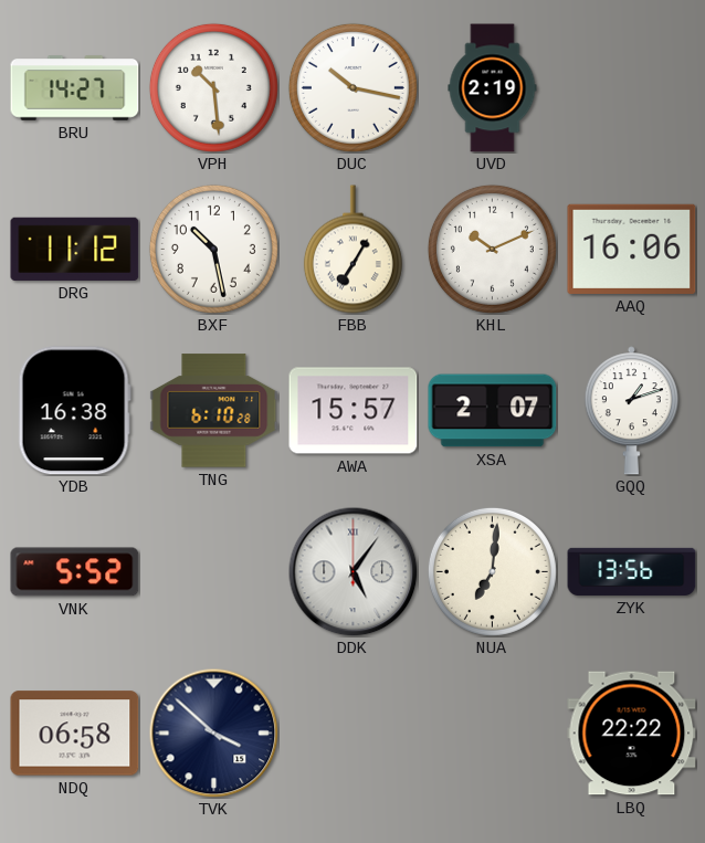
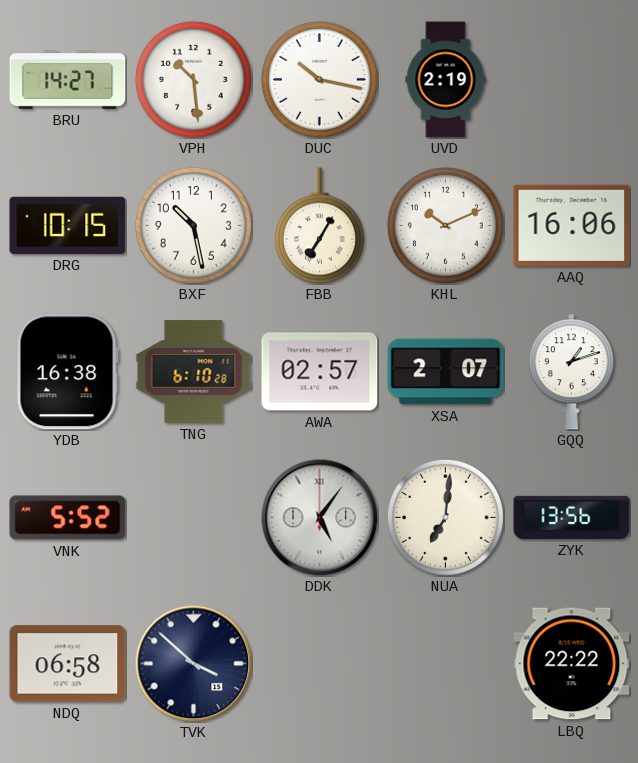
DRG: 11:12 -> 10:15
AWA: 15:57 -> 02:57
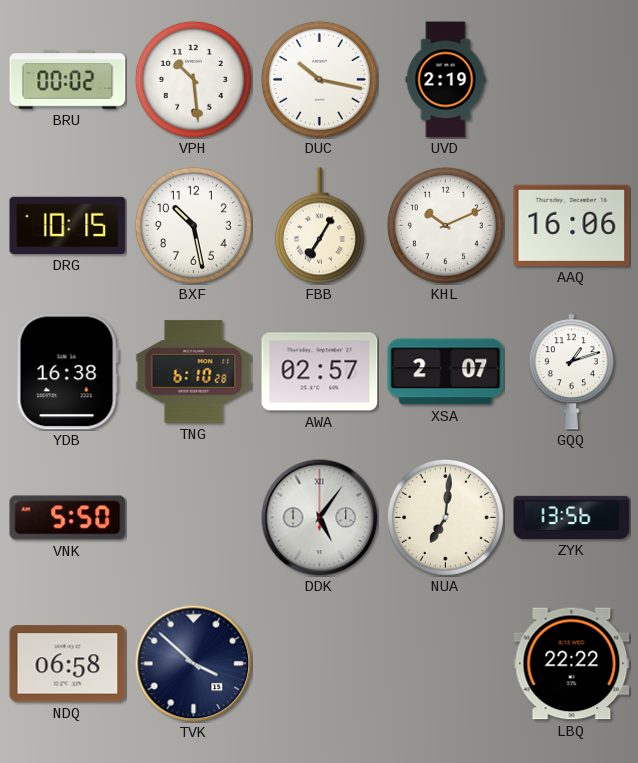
BRU: 14:27 -> 00:02
VNK: 5:52 -> 5:50
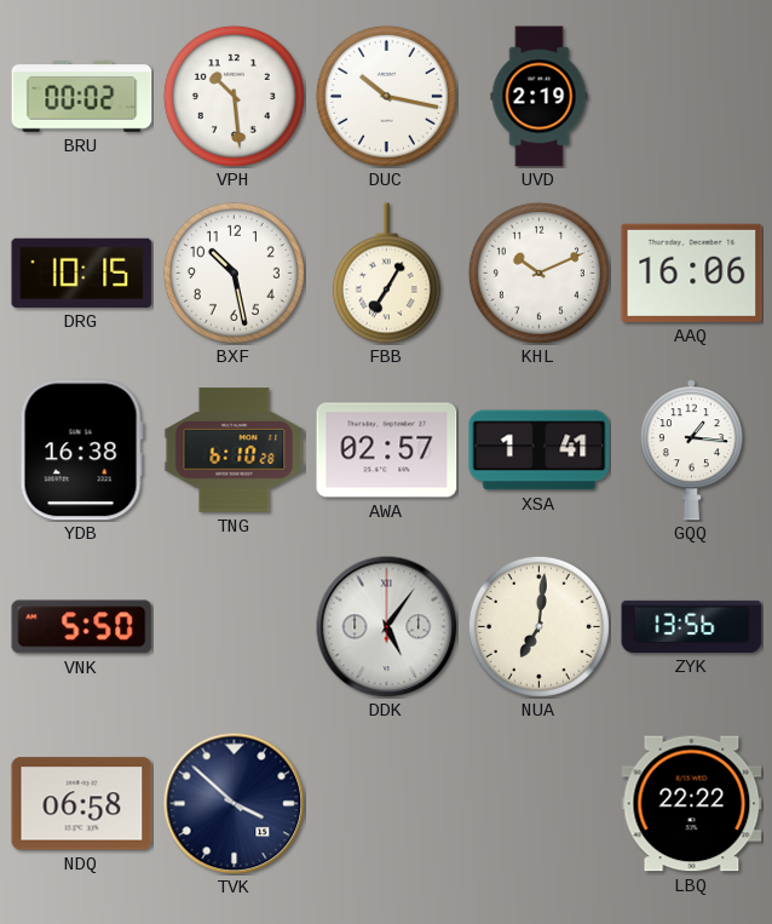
XSA: 2:07 -> 1:41
GQQ: 1:12 -> 1:16
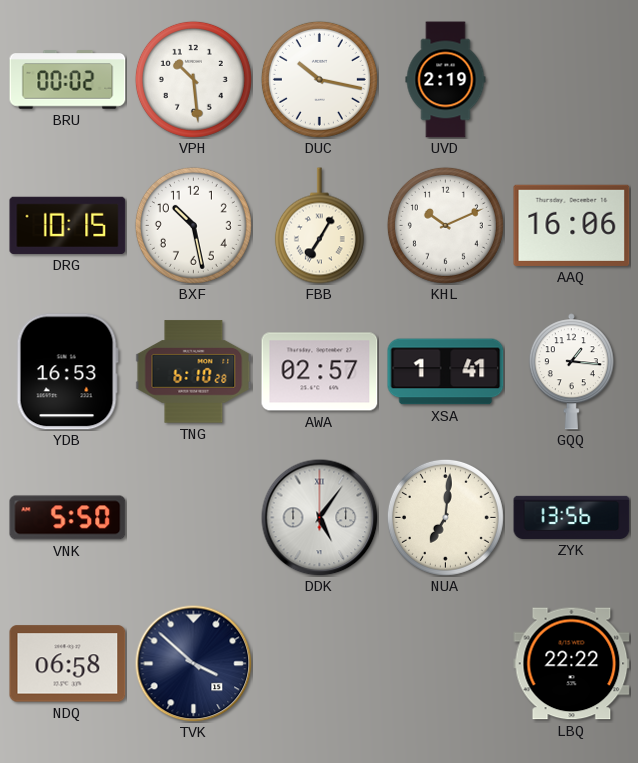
YDB: 16:38 -> 16:53
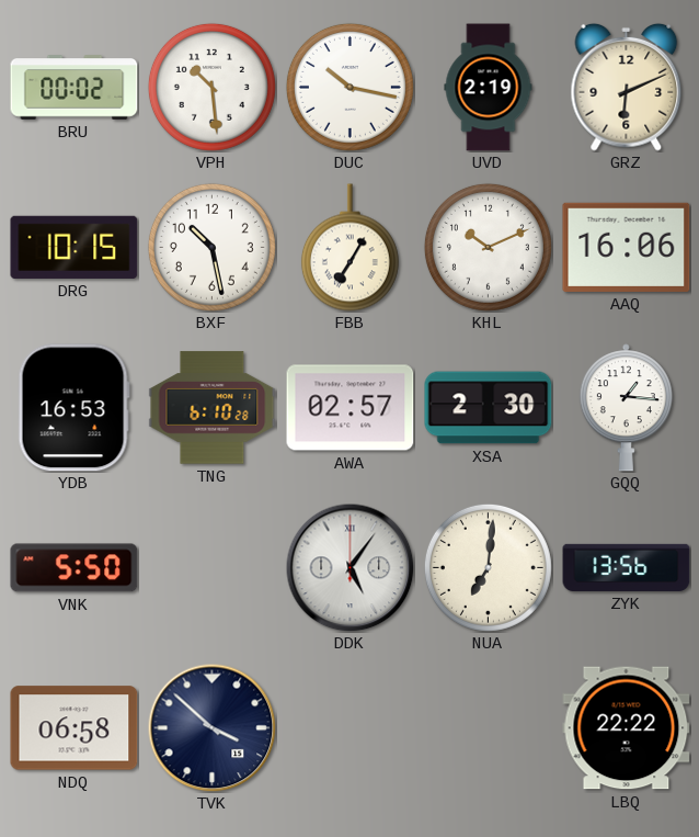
GRZ: none -> 6:11
XSA: 1:41 -> 2:30
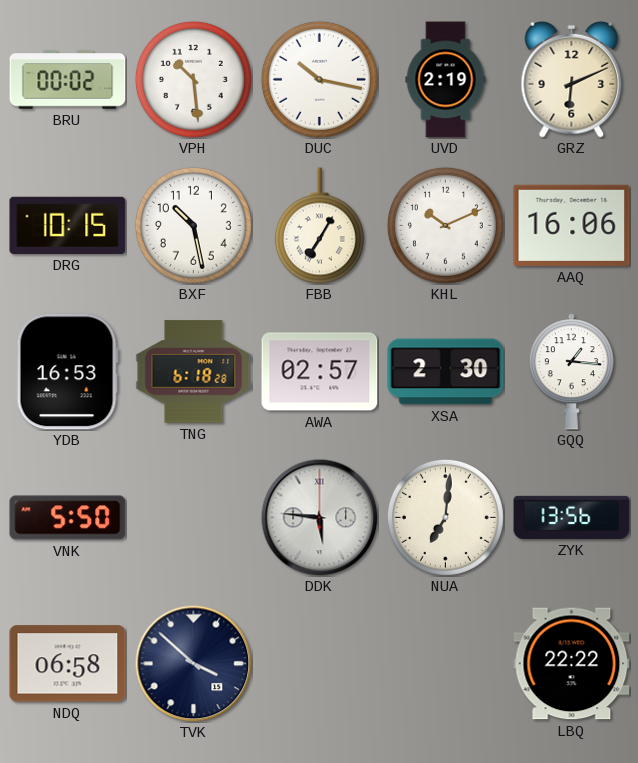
TNG: 6:10 -> 6:18
DDK: 5:06 -> 5:46
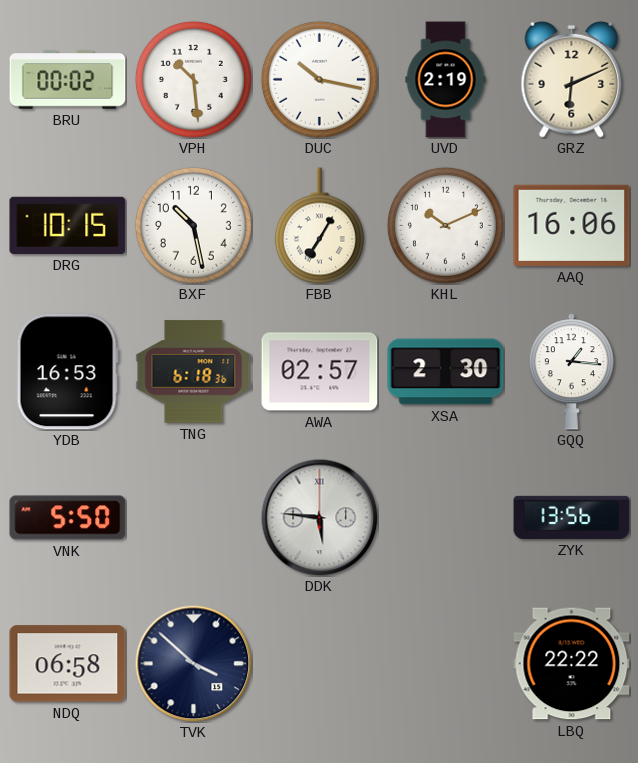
TNG: 6:18:28 -> 6:18:36
NUA: 7:01 -> none
